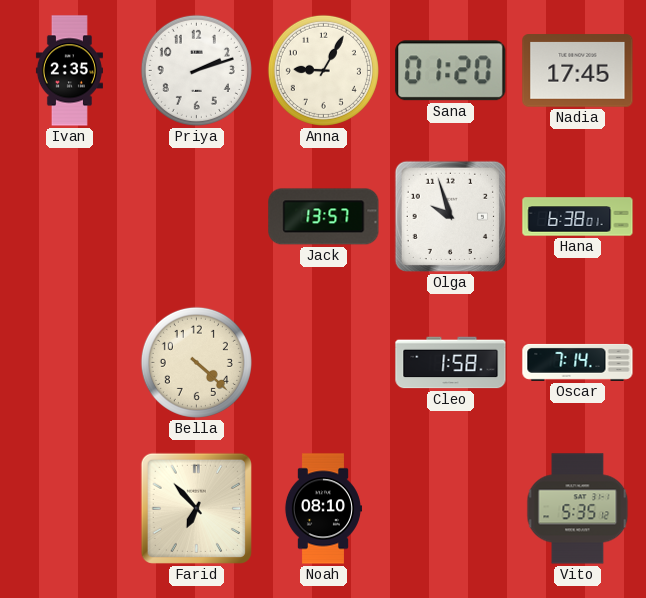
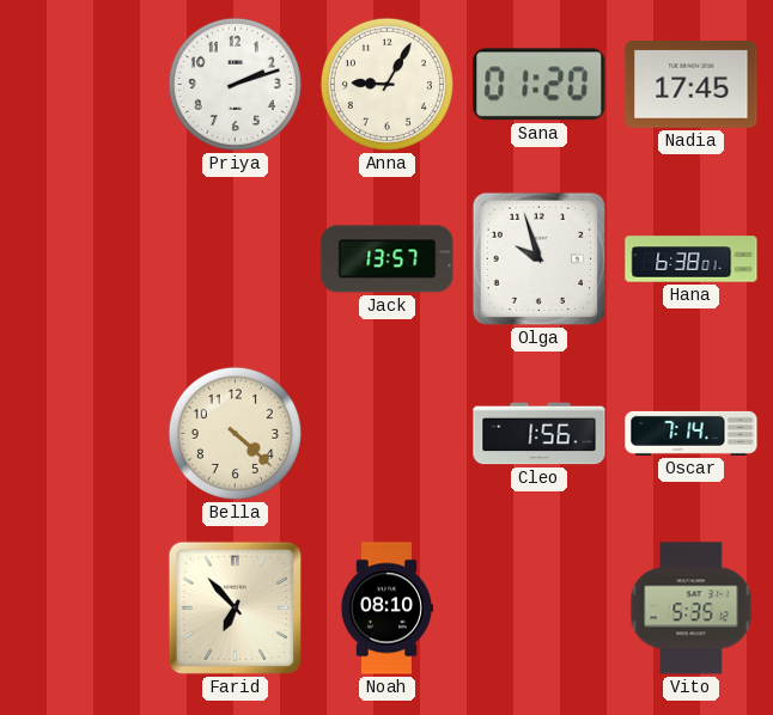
Ivan: 2:35 -> none
Cleo: 1:58 -> 1:56
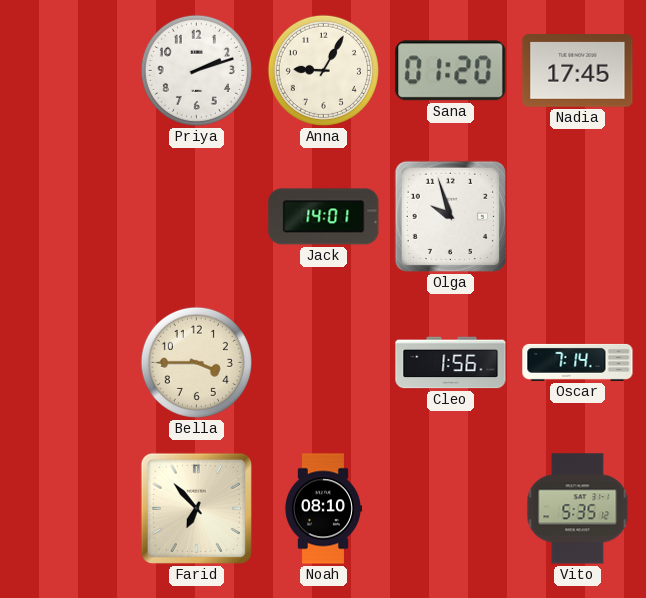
Jack: 13:57 -> 14:01
Hana: 6:38 -> none
Bella: 4:22 -> 3:45
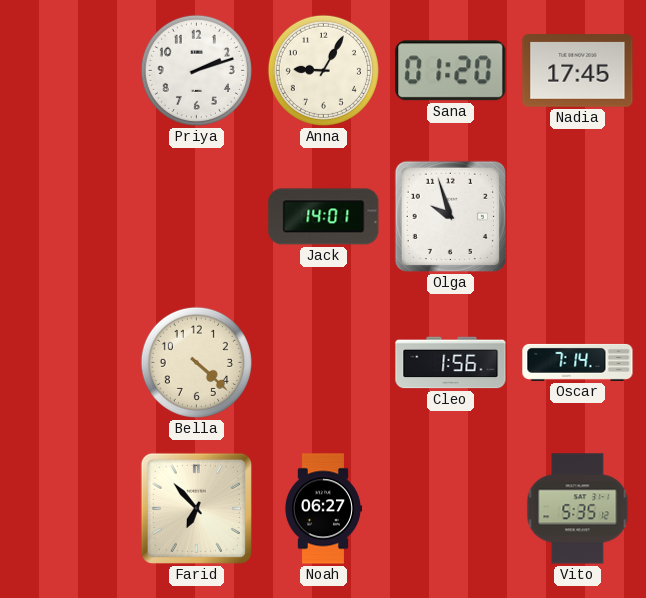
Bella: 3:45 -> 4:22
Noah: 08:10 -> 06:27
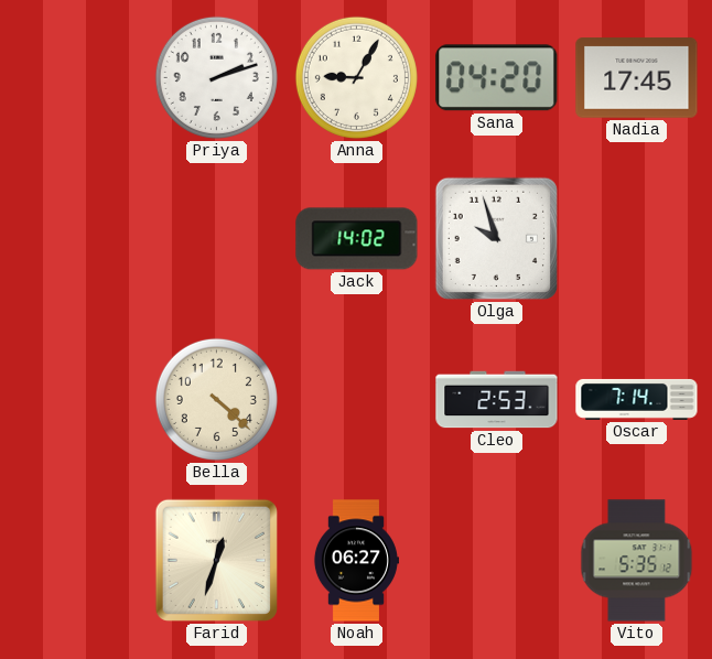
Sana: 01:20 -> 04:20
Jack: 14:01 -> 14:02
Cleo: 1:56 -> 2:53
Farid: 6:53 -> 12:33
